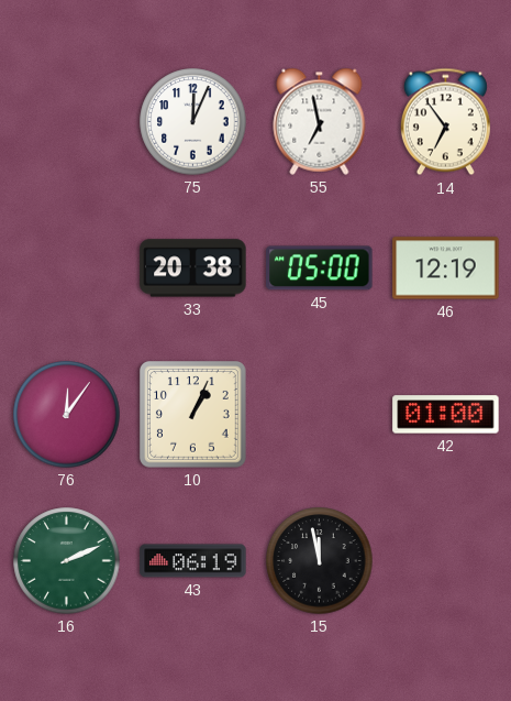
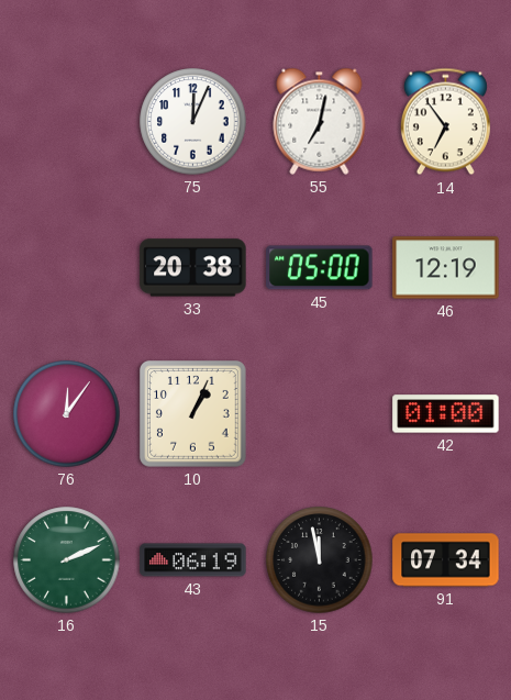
55: 6:58 -> 7:02
91: none -> 07:34
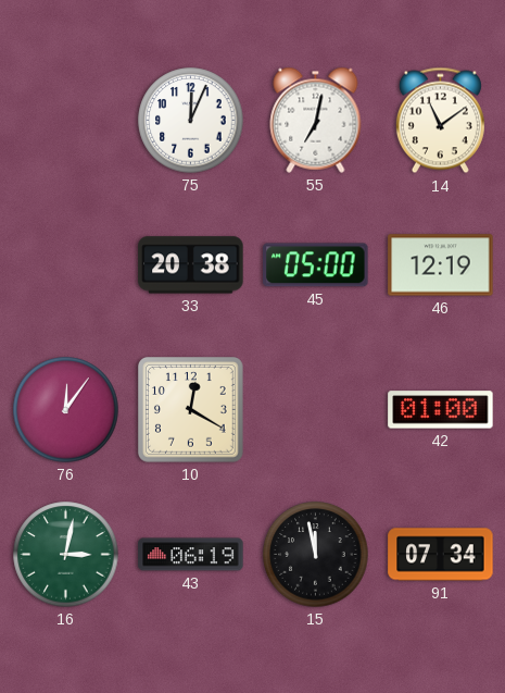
14: 6:54 -> 11:09
10: 1:04 -> 12:20
16: 2:11 -> 3:02
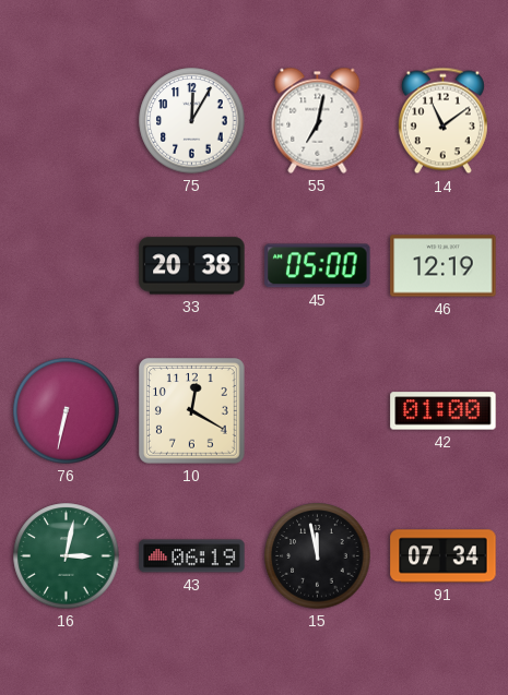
75: 12:04 -> 12:05
76: 12:06 -> 6:32
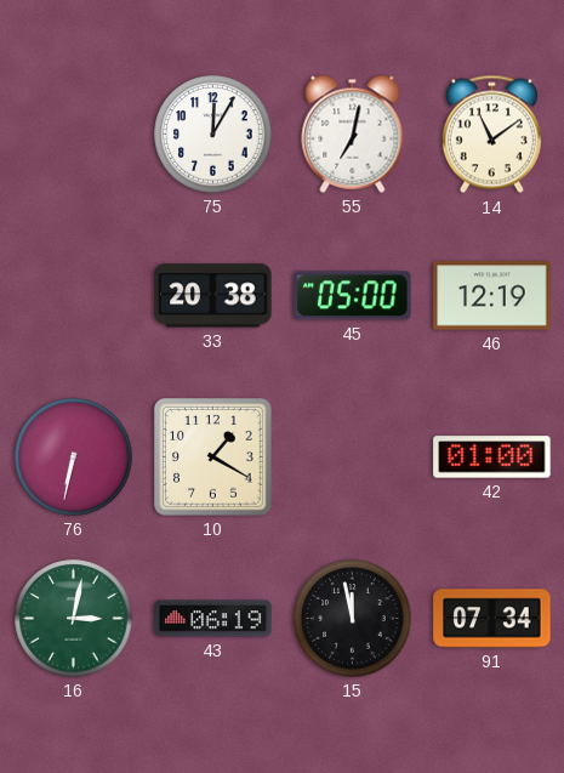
10: 12:20 -> 1:20
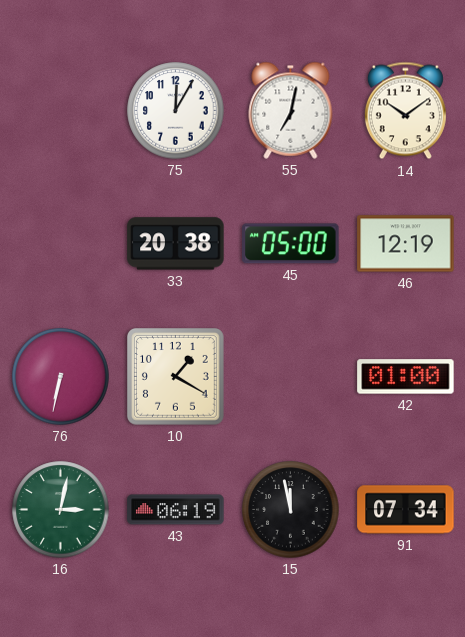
14: 11:09 -> 10:09
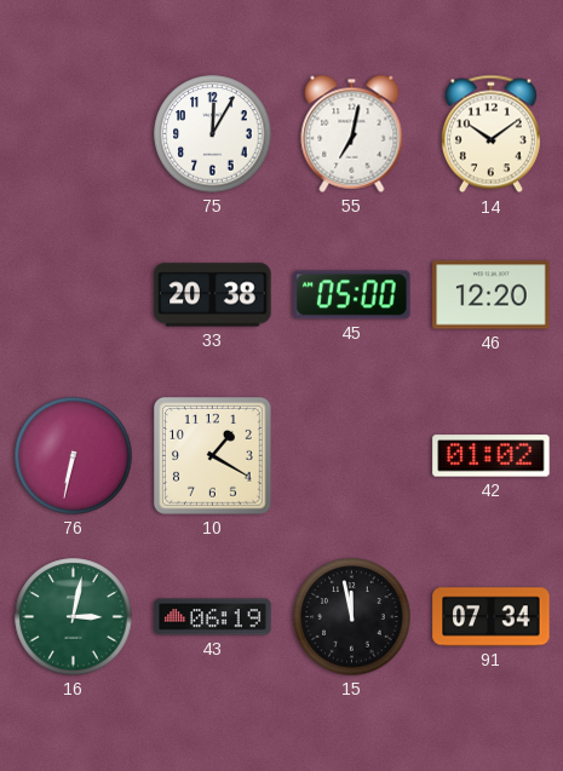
46: 12:19 -> 12:20
42: 01:00 -> 01:02
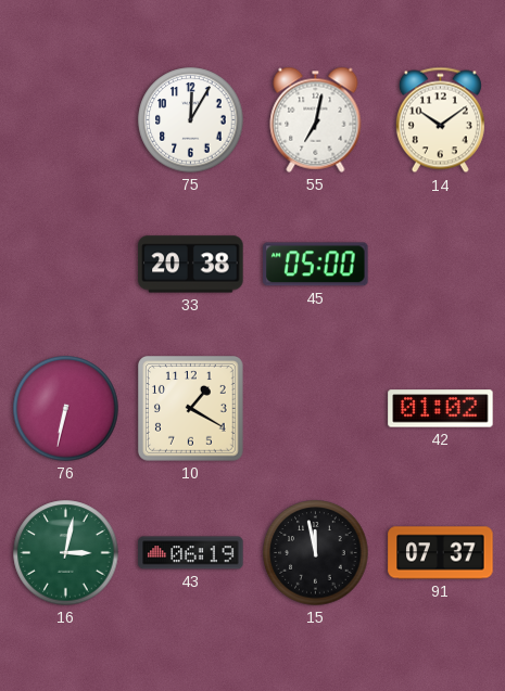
46: 12:20 -> none
91: 07:34 -> 07:37
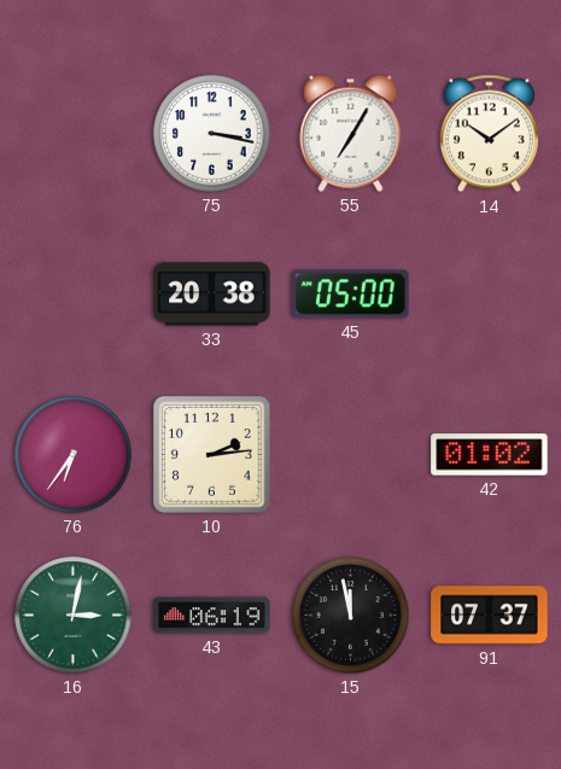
75: 12:05 -> 3:17
55: 7:02 -> 7:05
76: 6:32 -> 6:36
10: 1:20 -> 2:14
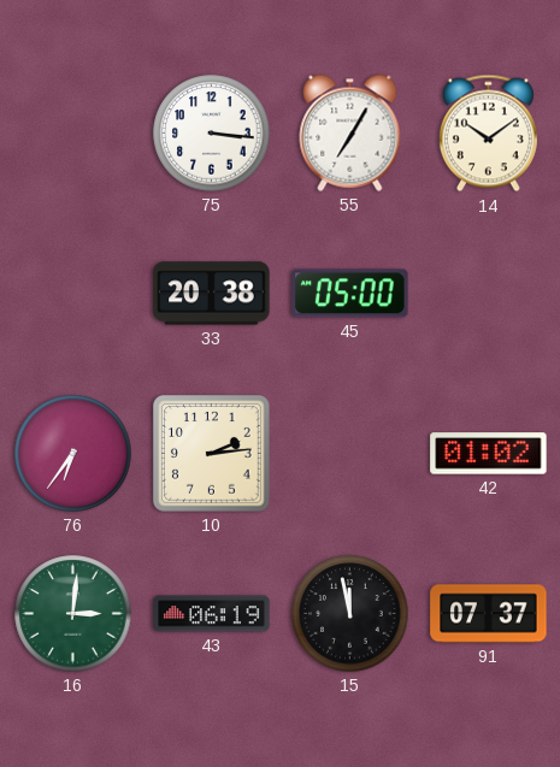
75: 3:17 -> 3:16
16: 3:02 -> 3:01
